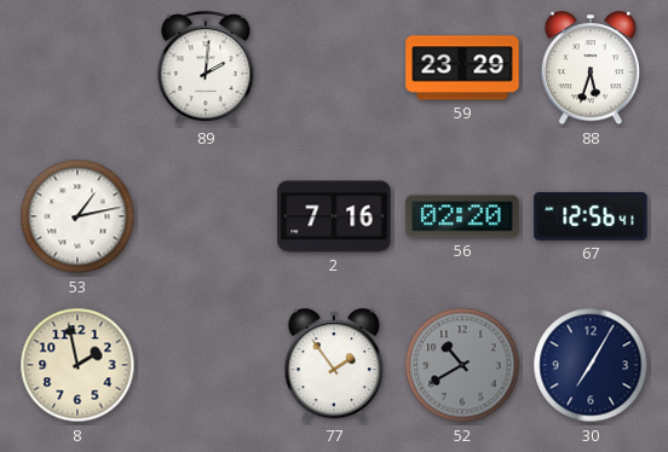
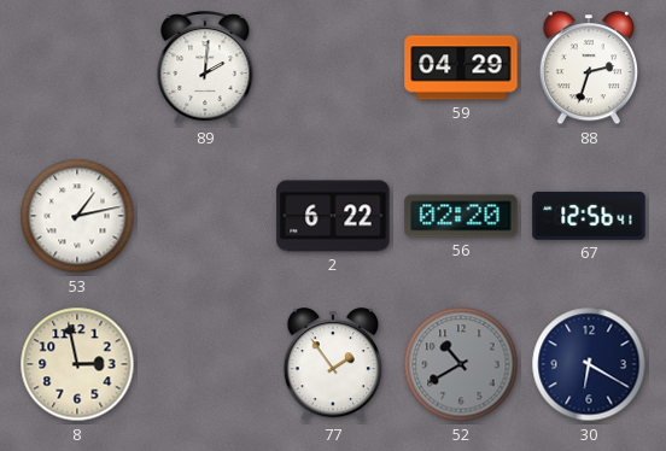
59: 23:29 -> 04:29
88: 5:33 -> 2:33
2: 7:16 -> 6:22
8: 1:58 -> 2:58
30: 7:05 -> 6:20
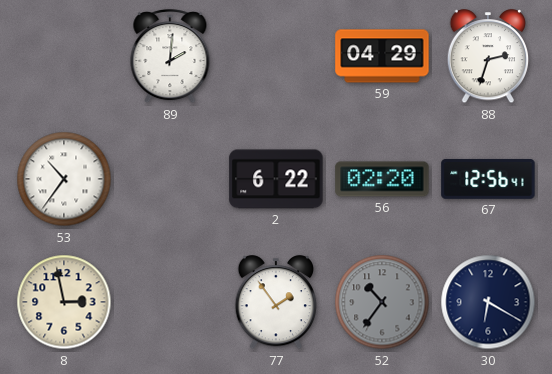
53: 1:13 -> 10:36
52: 10:40 -> 10:36
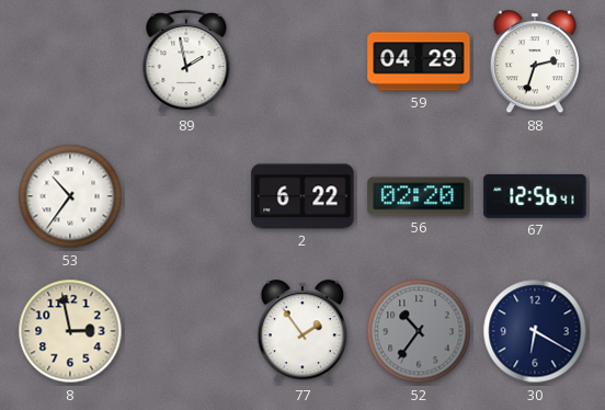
89: 2:01 -> 1:58
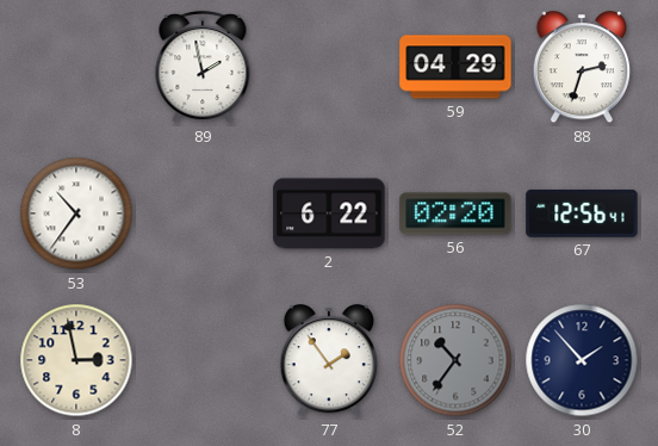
30: 6:20 -> 1:53
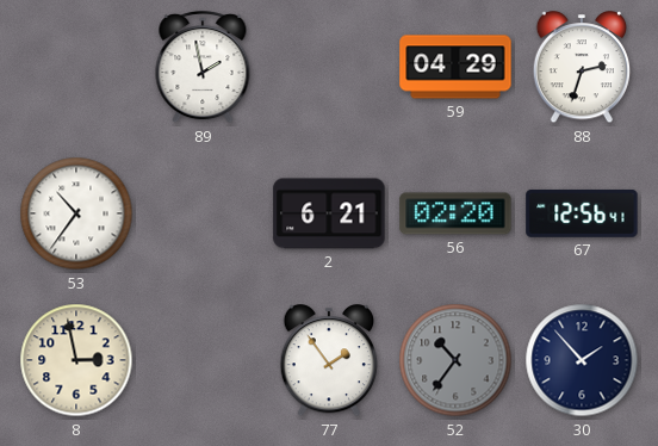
2: 6:22 -> 6:21
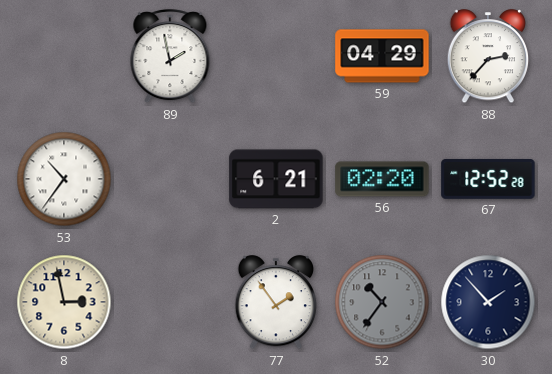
88: 2:33 -> 2:37
67: 12:56 -> 12:52
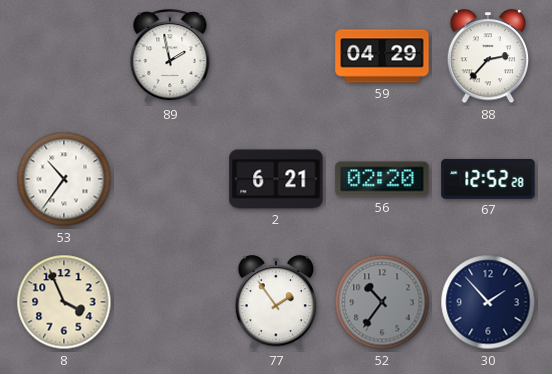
8: 2:58 -> 3:56
